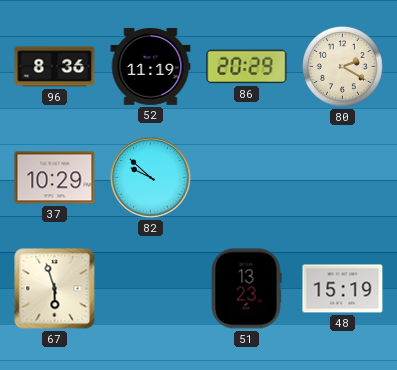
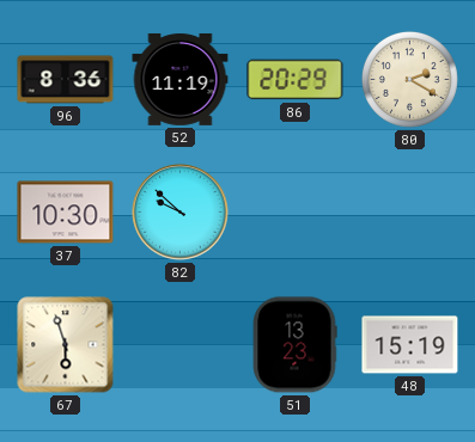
37: 10:29 -> 10:30
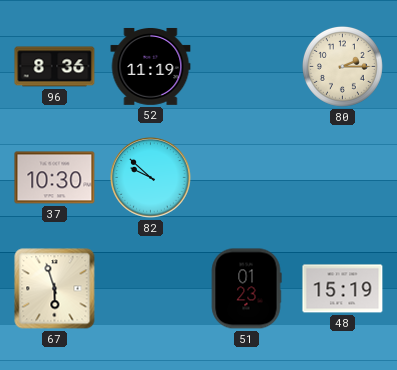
86: 20:29 -> none
80: 2:20 -> 2:15
51: 13:23 -> 01:23
